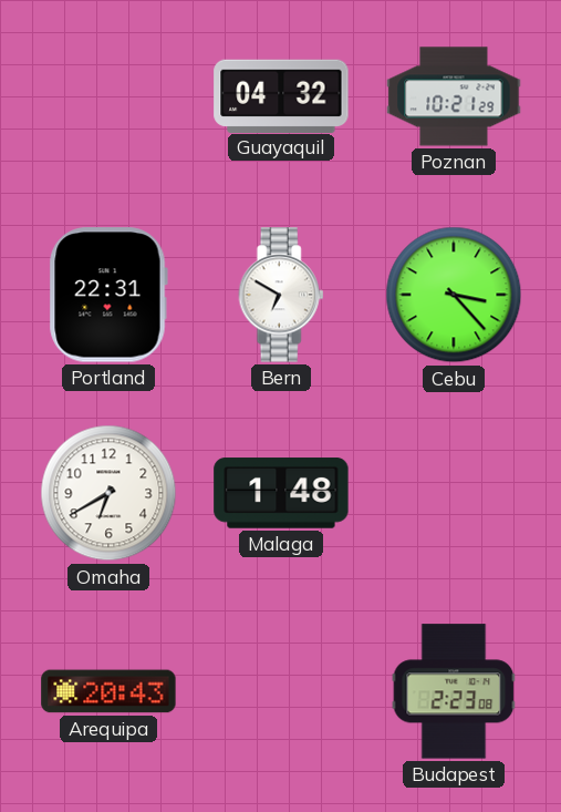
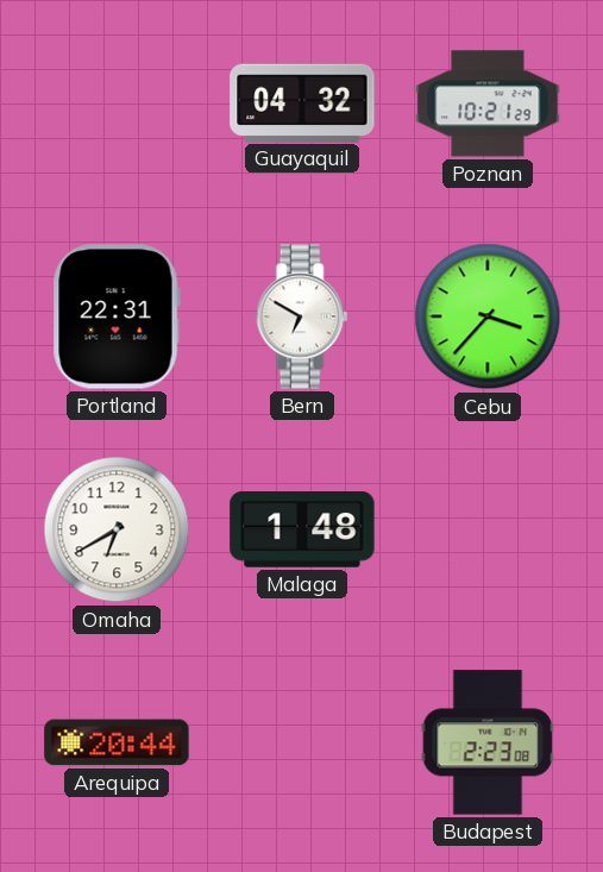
Cebu: 3:23 -> 3:37
Arequipa: 20:43 -> 20:44
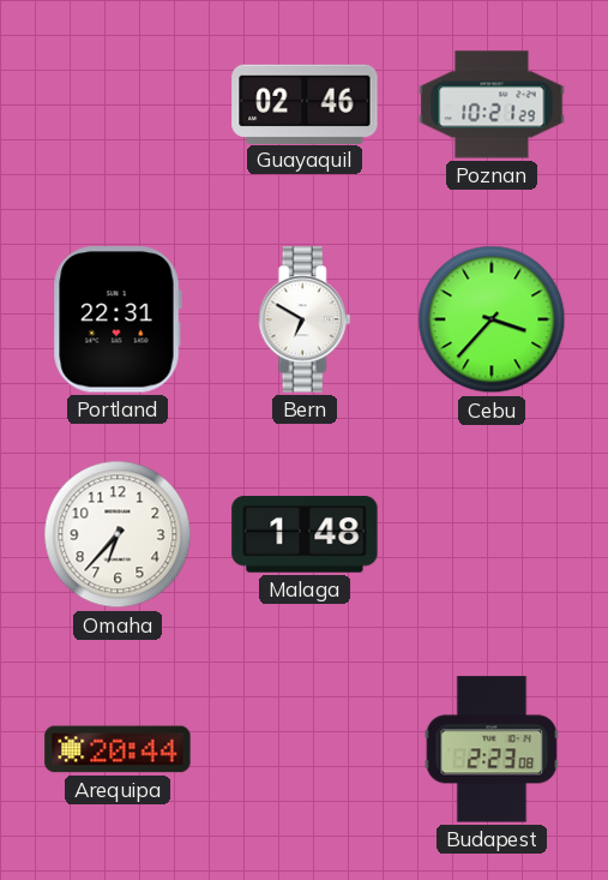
Guayaquil: 04:32 -> 02:46
Omaha: 6:40 -> 6:37
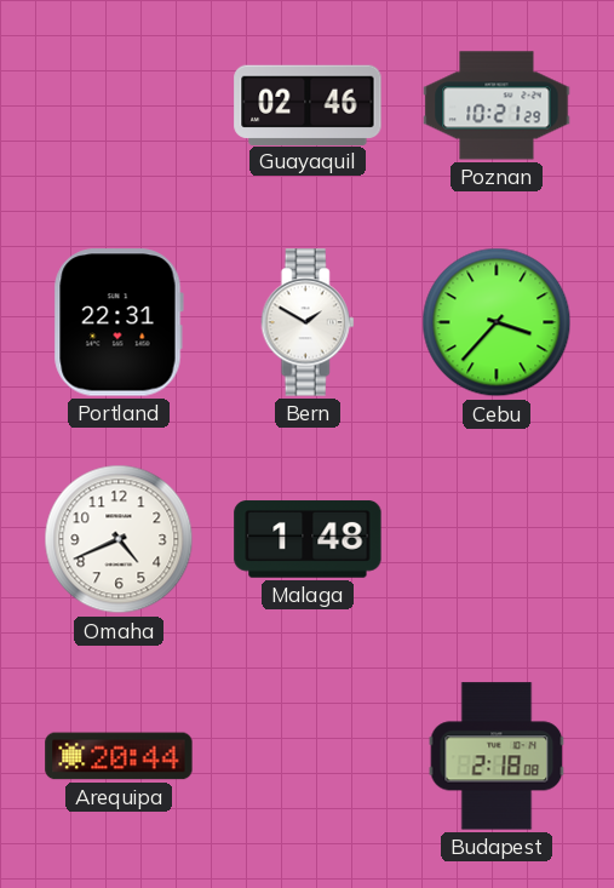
Bern: 6:50 -> 1:50
Omaha: 6:37 -> 4:41
Budapest: 2:23 -> 2:18
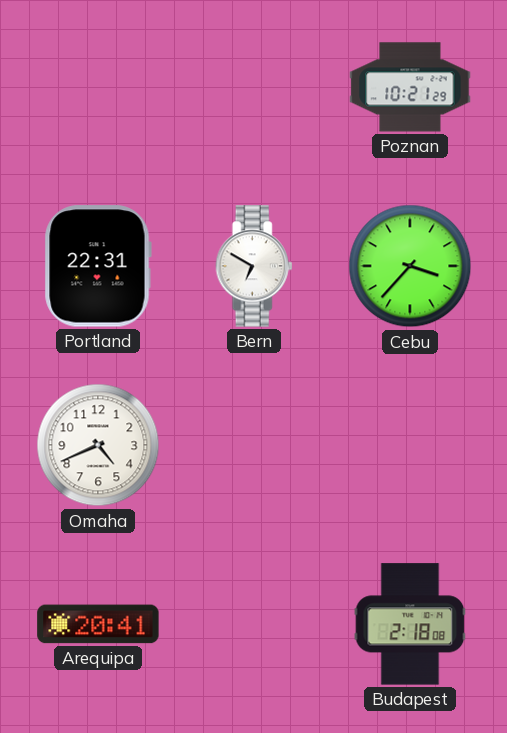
Guayaquil: 02:46 -> none
Bern: 1:50 -> 6:50
Malaga: 1:48 -> none
Arequipa: 20:44 -> 20:41
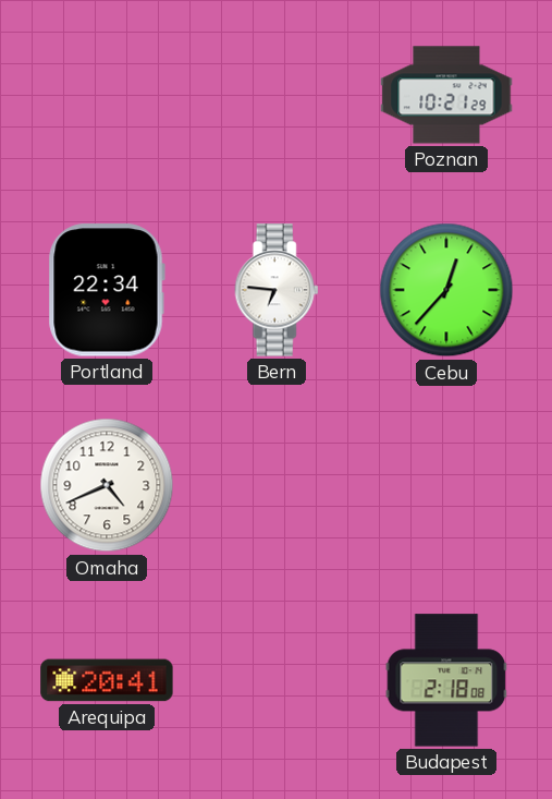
Portland: 22:31 -> 22:34
Bern: 6:50 -> 6:46
Cebu: 3:37 -> 12:37
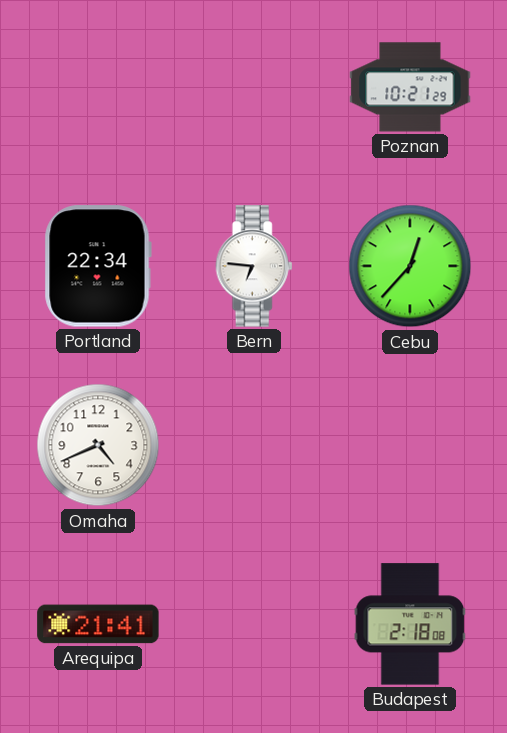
Arequipa: 20:41 -> 21:41
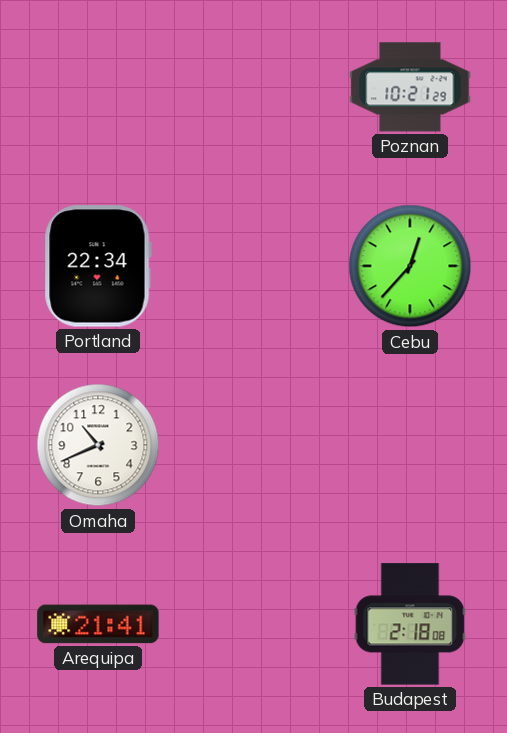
Bern: 6:46 -> none
Omaha: 4:41 -> 10:41
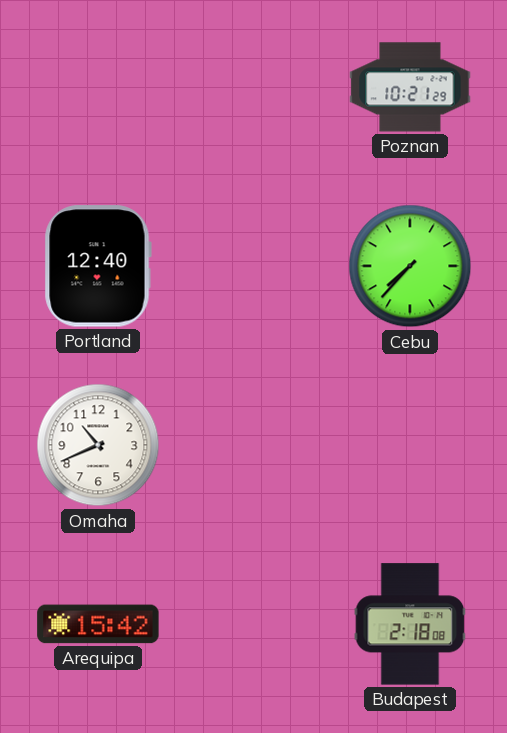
Portland: 22:34 -> 12:40
Cebu: 12:37 -> 7:37
Arequipa: 21:41 -> 15:42
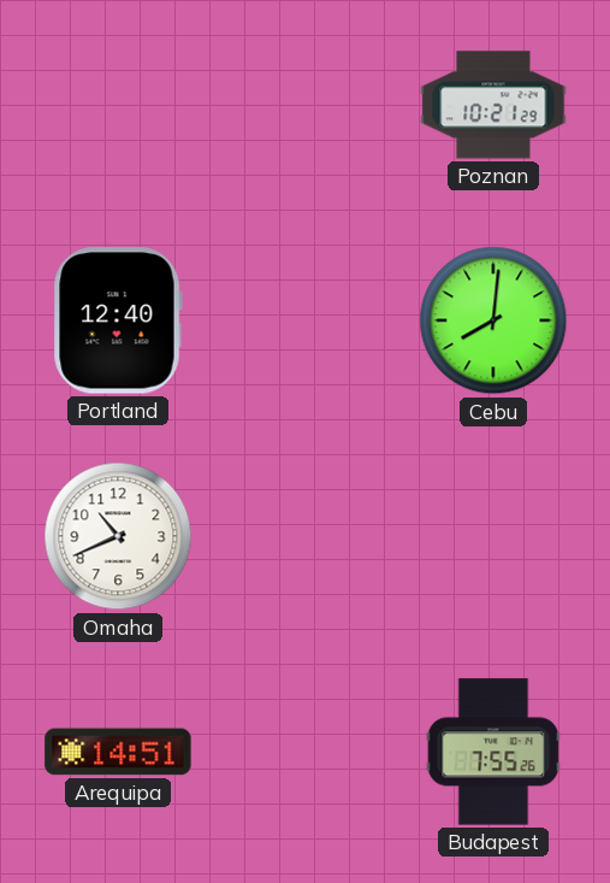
Cebu: 7:37 -> 8:01
Arequipa: 15:42 -> 14:51
Budapest: 2:18 -> 7:55
